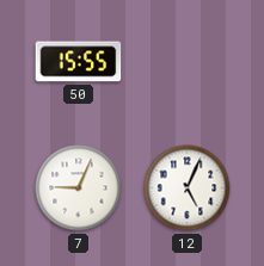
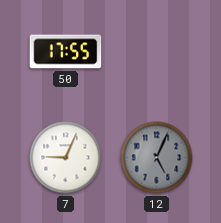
50: 15:55 -> 17:55
12 dial: white -> grey
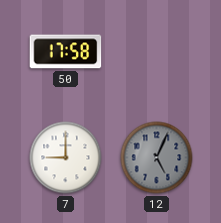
50: 17:55 -> 17:58
7: 9:04 -> 9:00
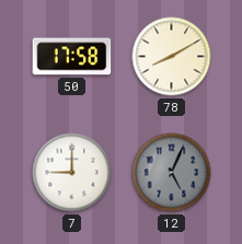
78: none -> 8:10
